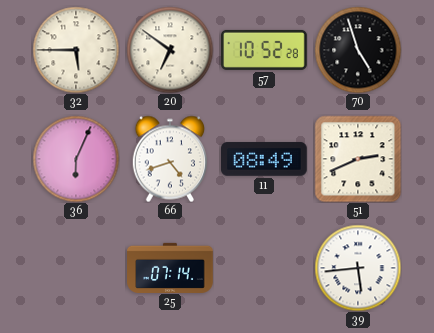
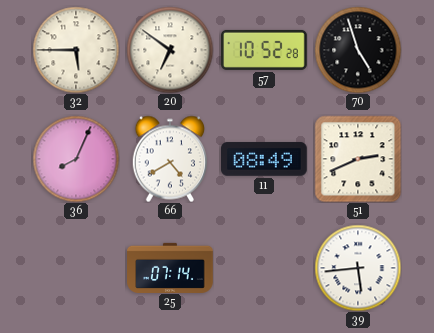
36: 6:04 -> 8:04
66: 4:42 -> 4:40
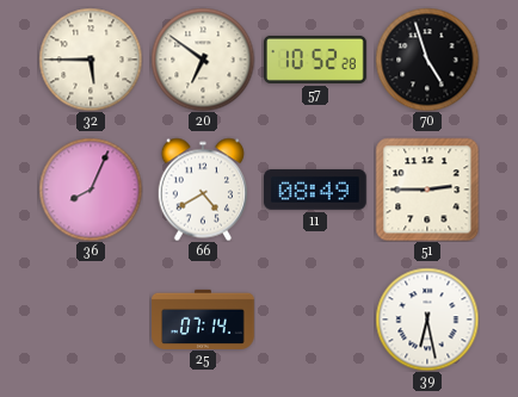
51: 2:41 -> 2:45
39: 5:44 -> 6:28
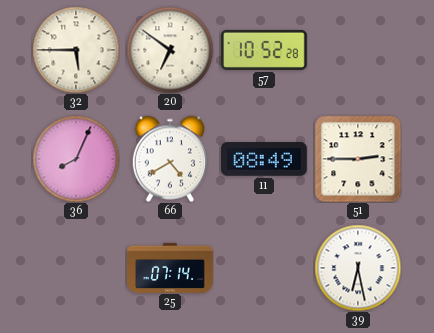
70: 4:57 -> none
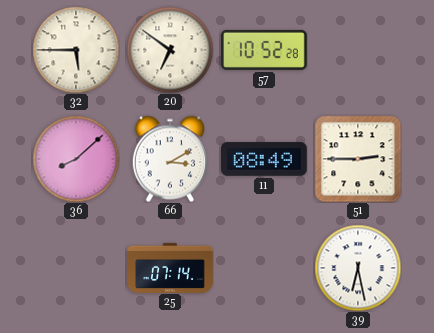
36: 8:04 -> 8:08
66: 4:40 -> 3:10
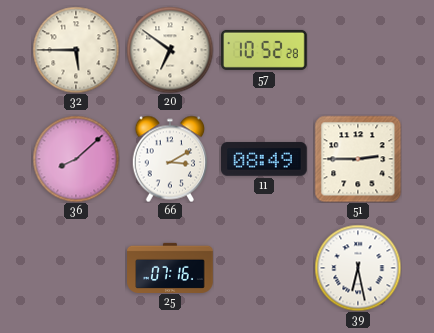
25: 07:14 -> 07:16
